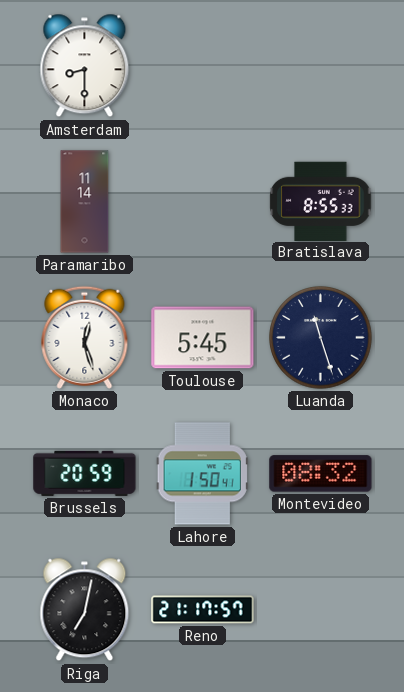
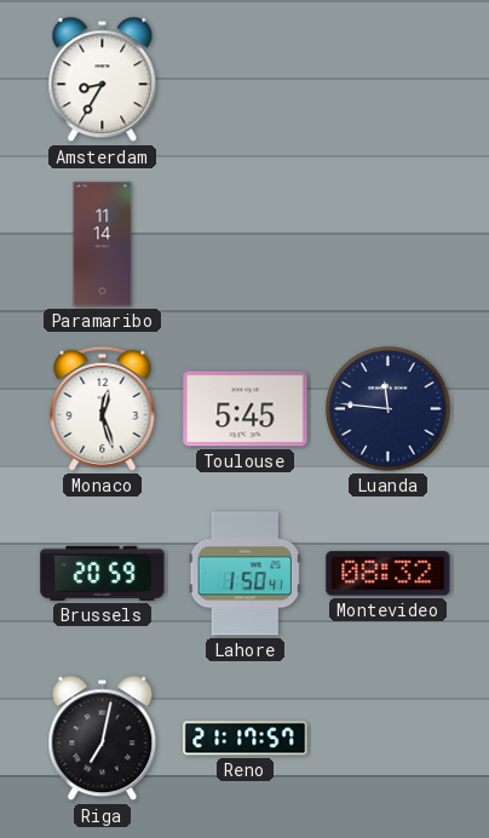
Amsterdam: 8:30 -> 8:35
Bratislava: 8:55 -> none
Luanda: 11:27 -> 11:46
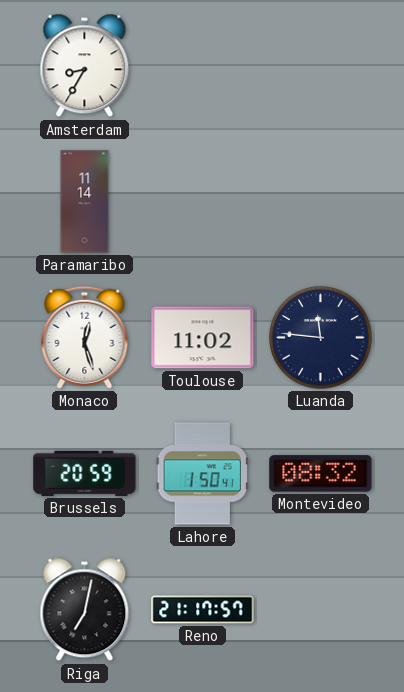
Toulouse: 5:45 -> 11:02
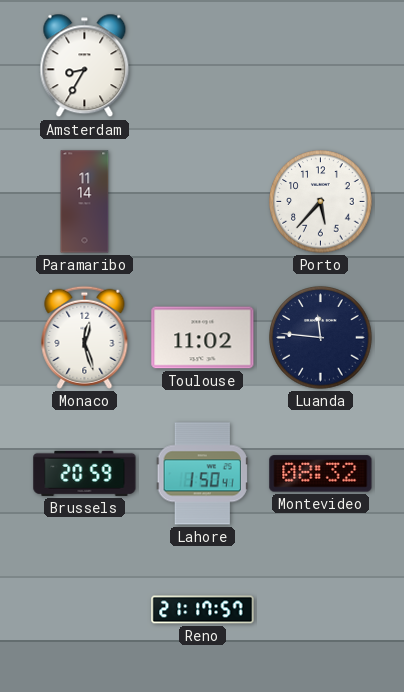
Porto: none -> 5:37
Riga: 7:02 -> none
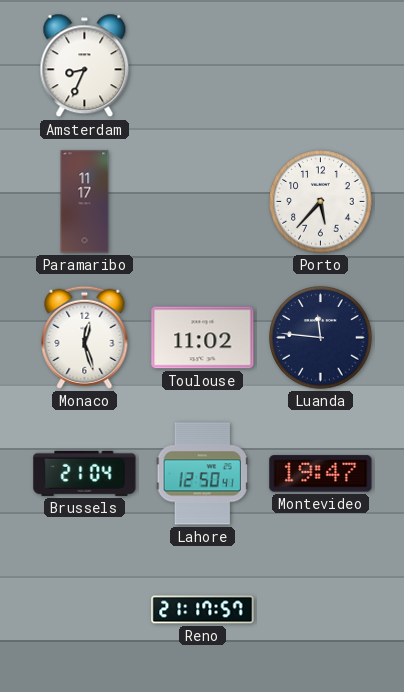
Amsterdam: 8:35 -> 8:34
Paramaribo: 11:14 -> 11:17
Brussels: 20:59 -> 21:04
Lahore: 1:50 -> 12:50
Montevideo: 08:32 -> 19:47
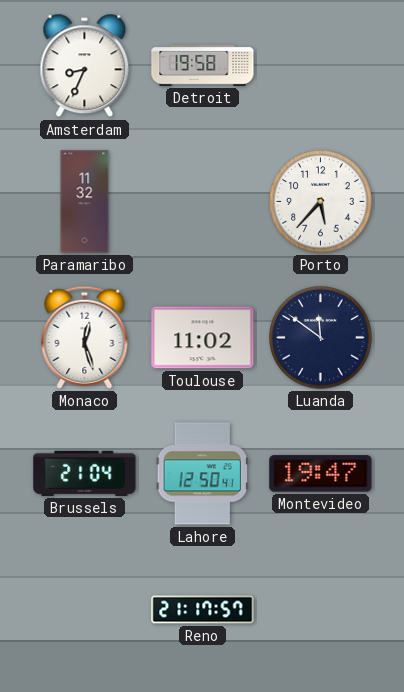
Detroit: none -> 19:58
Paramaribo: 11:17 -> 11:32
Luanda: 11:46 -> 11:51
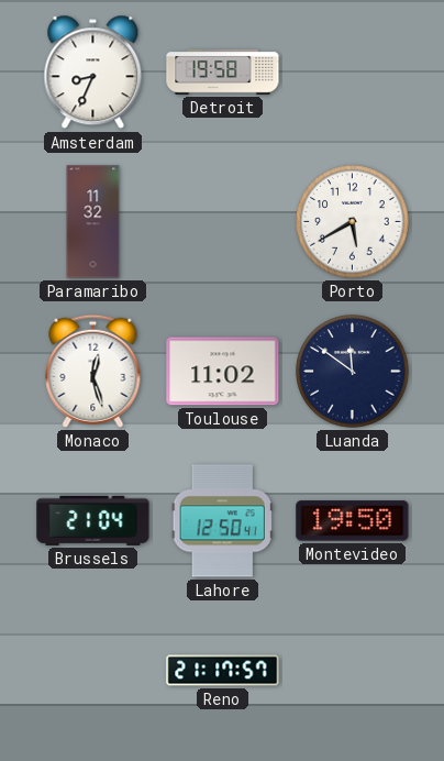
Porto: 5:37 -> 5:40
Montevideo: 19:47 -> 19:50
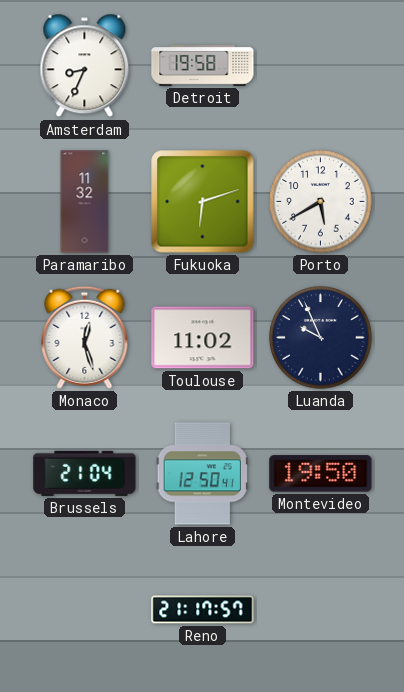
Fukuoka: none -> 6:12
Luanda: 11:51 -> 9:56
